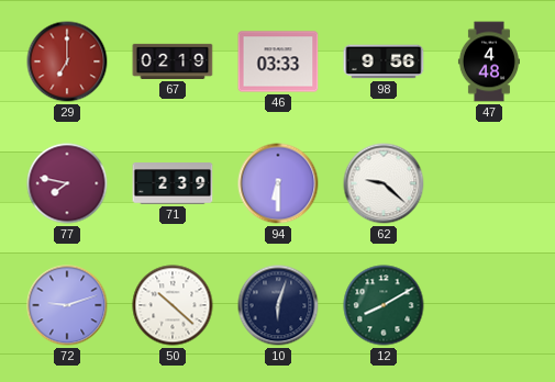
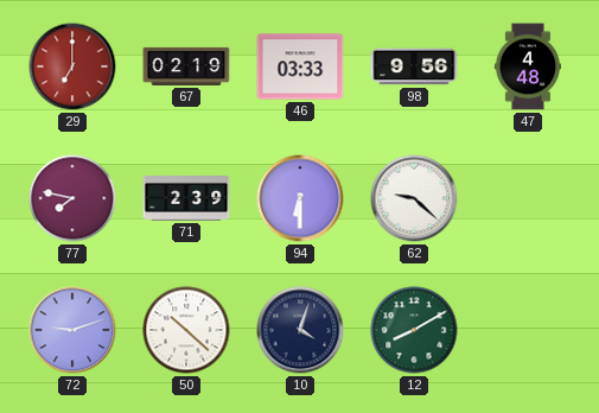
10: 6:03 -> 4:03
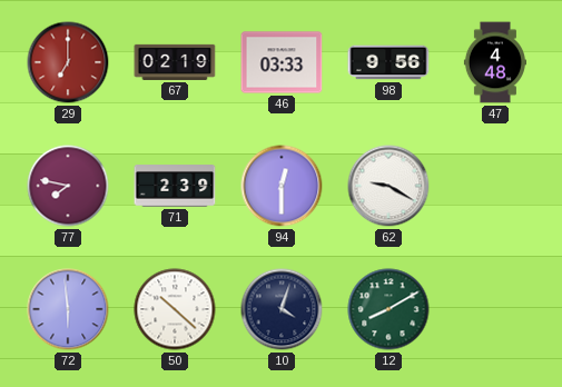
94: 6:30 -> 12:30
62: 9:22 -> 9:20
72: 9:12 -> 5:59
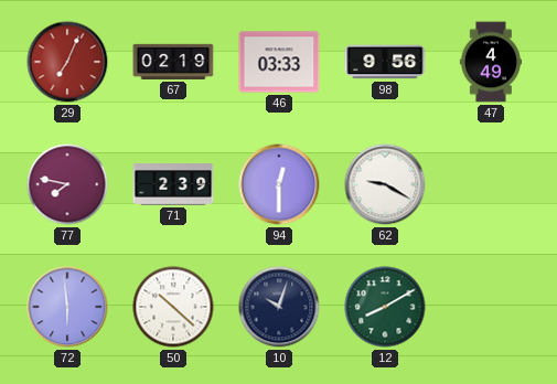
29: 7:00 -> 7:04
47: 4:48 -> 4:49
10: 4:03 -> 10:03
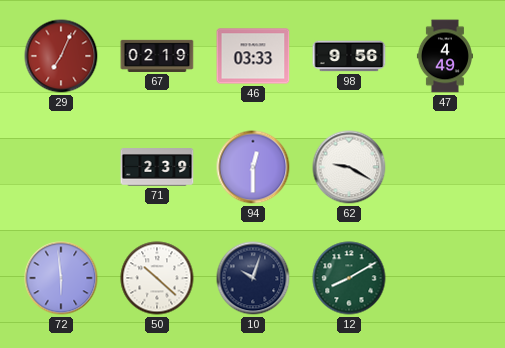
77: 7:47 -> none
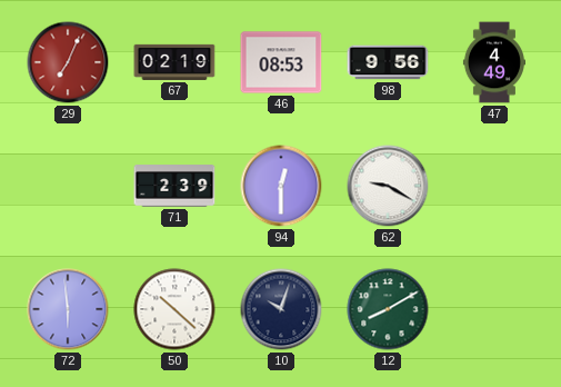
46: 03:33 -> 08:53
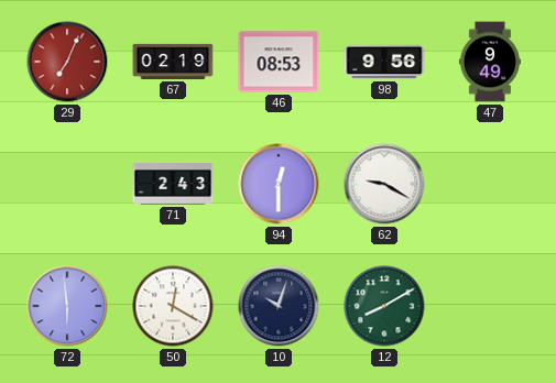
47: 4:49 -> 9:49
71: 2:39 -> 2:43
50: 10:22 -> 12:20
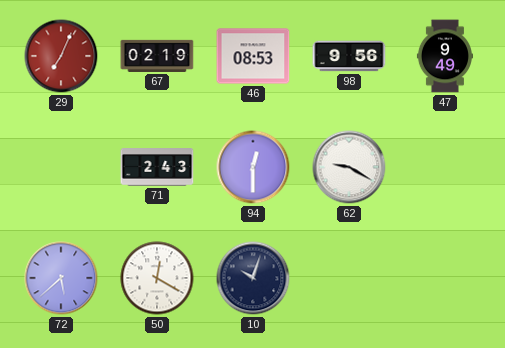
72: 5:59 -> 5:38
12: 8:10 -> none
